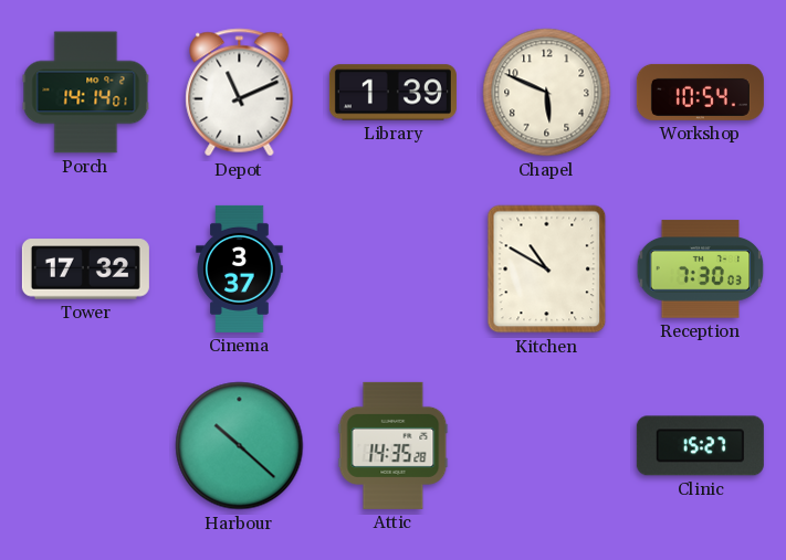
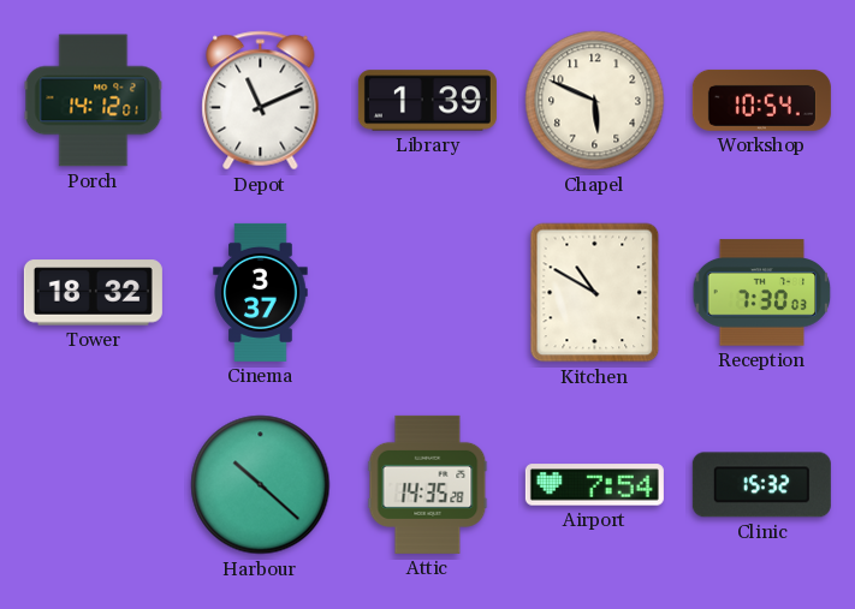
Porch: 14:14 -> 14:12
Tower: 17:32 -> 18:32
Airport: none -> 7:54
Clinic: 15:27 -> 15:32
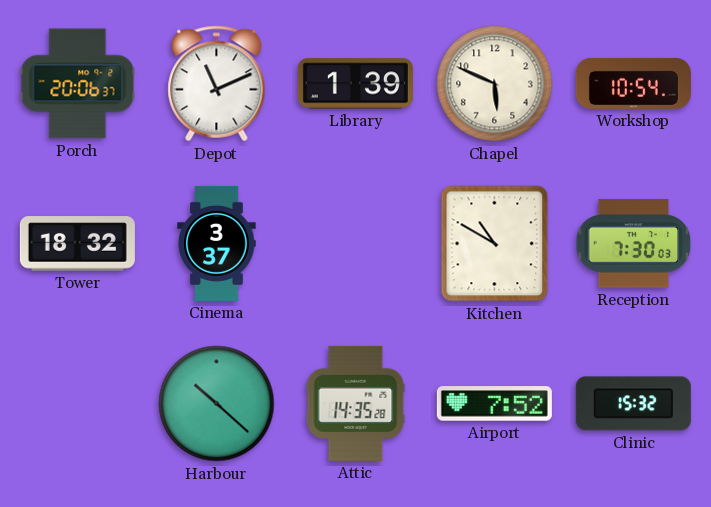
Porch: 14:12 -> 20:06
Airport: 7:54 -> 7:52
